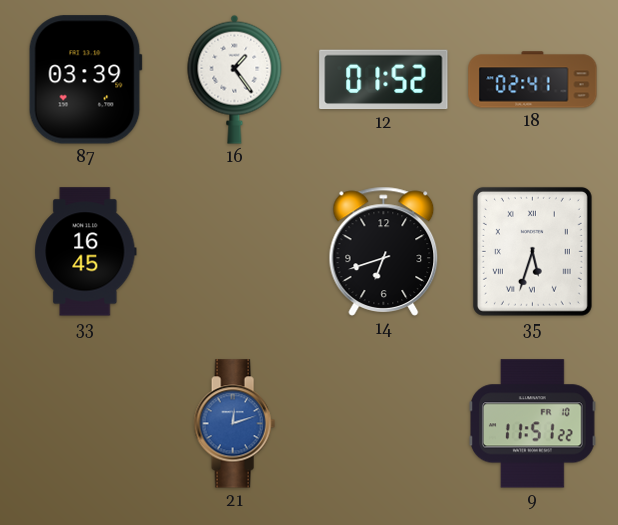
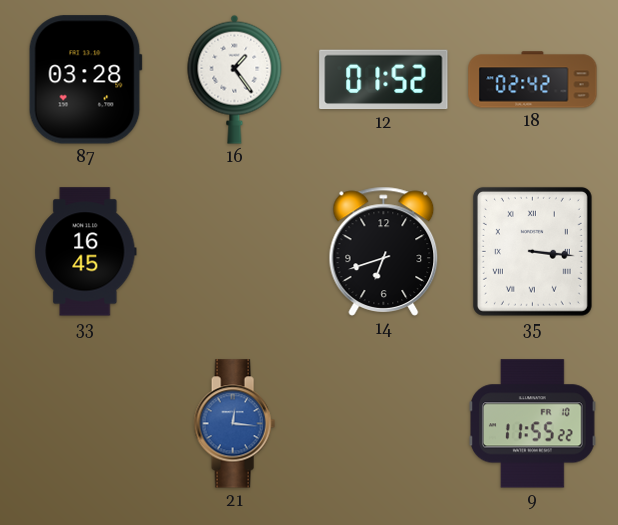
87: 03:39 -> 03:28
18: 02:41 -> 02:42
35: 5:33 -> 3:16
21: 12:12 -> 12:16
9: 11:51 -> 11:55
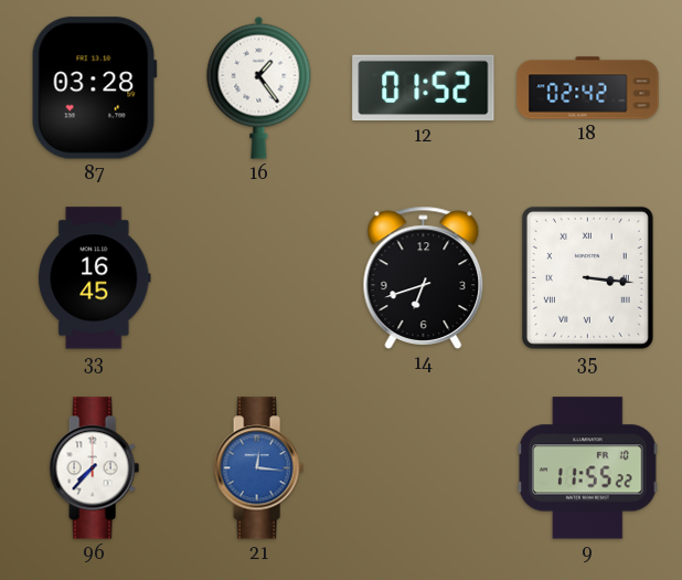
96: none -> 7:37
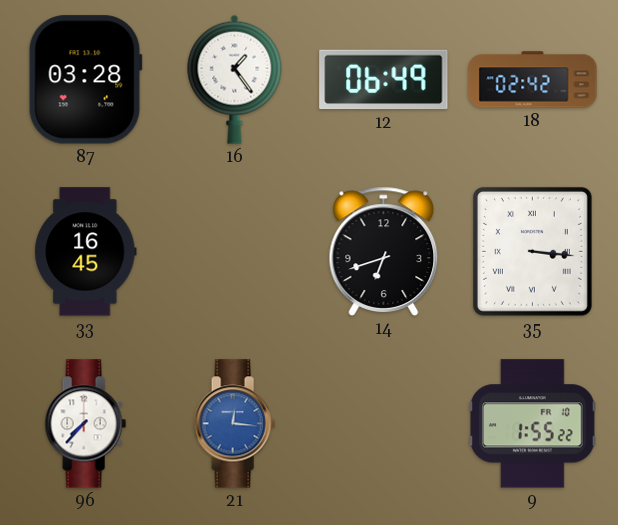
12: 01:52 -> 06:49
9: 11:55 -> 1:55
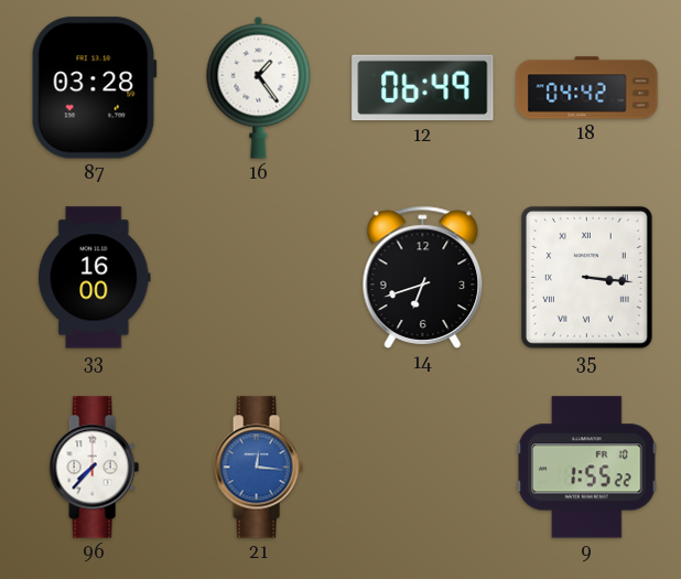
18: 02:42 -> 04:42
33: 16:45 -> 16:00
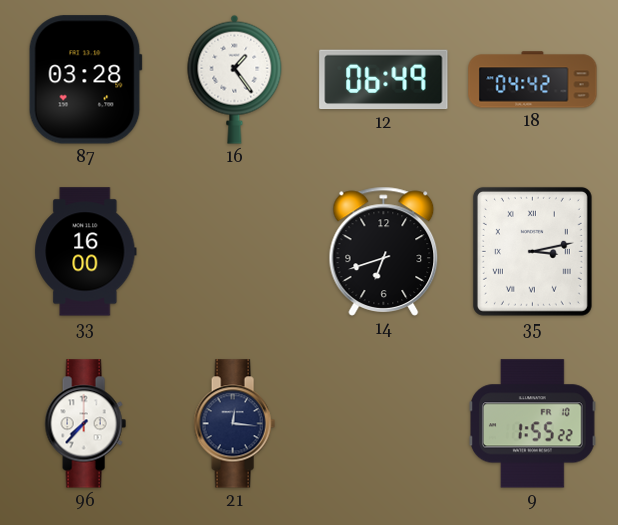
35: 3:16 -> 3:13
21 dial: blue -> navy
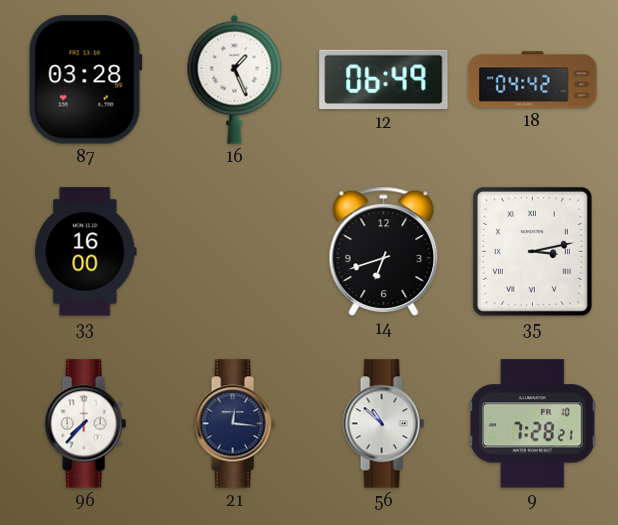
16: 1:24 -> 1:26
56: none -> 10:52
9: 1:55 -> 7:28
